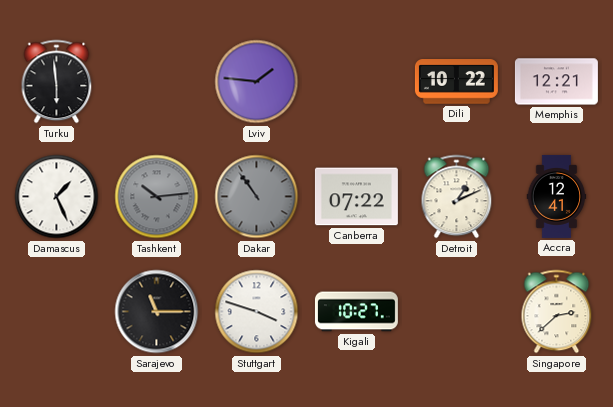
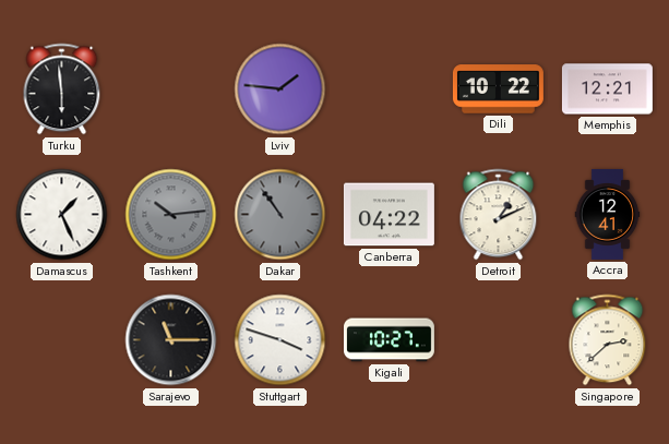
Canberra: 07:22 -> 04:22
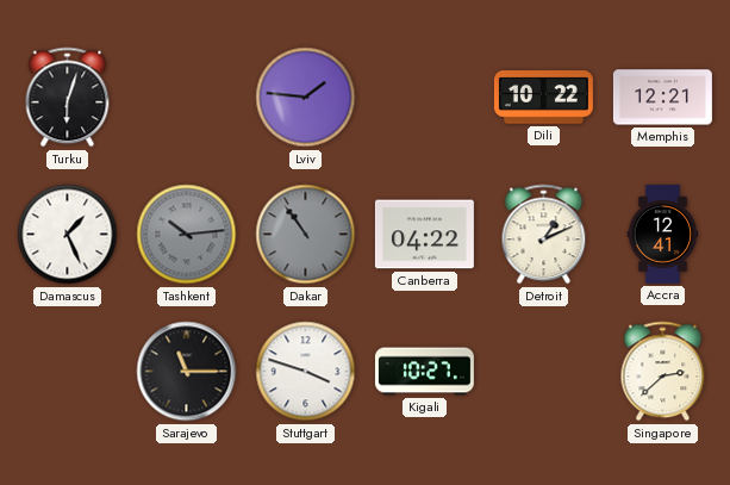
Turku: 5:59 -> 6:03
